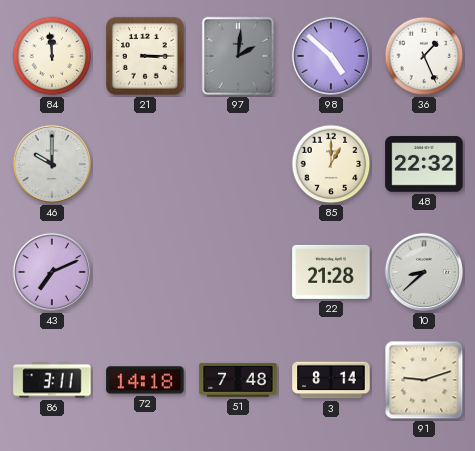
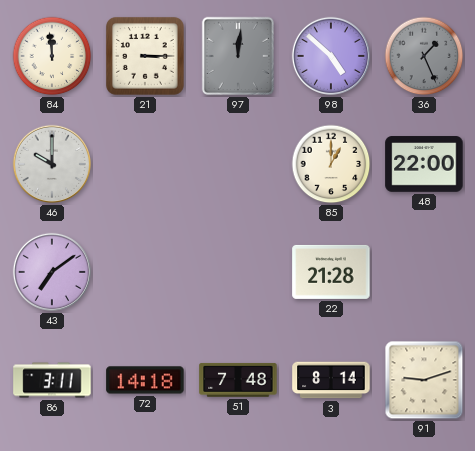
97: 2:01 -> 12:01
36 dial: white -> grey
48: 22:32 -> 22:00
43: 7:11 -> 7:09
10: 8:38 -> none
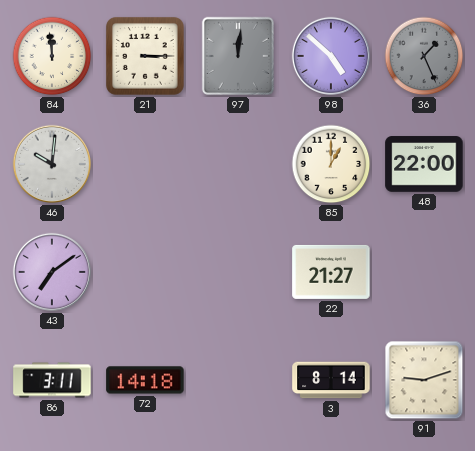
46: 10:00 -> 10:01
22: 21:28 -> 21:27
51: 7:48 -> none
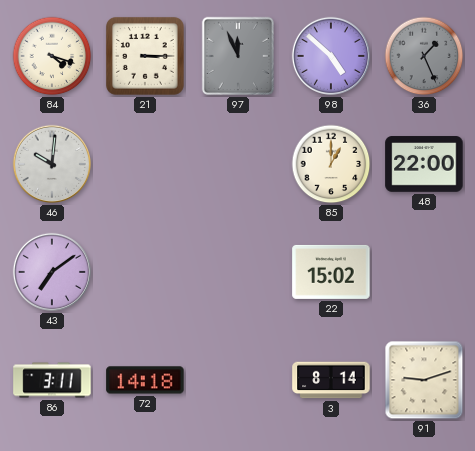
84: 11:59 -> 4:18
97: 12:01 -> 11:56
22: 21:27 -> 15:02
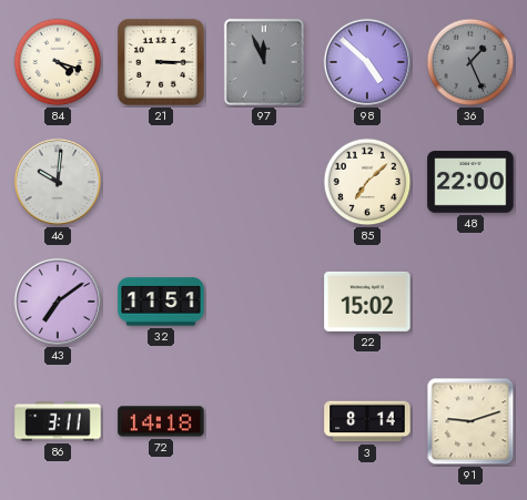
85: 1:00 -> 7:08
32: none -> 11:51
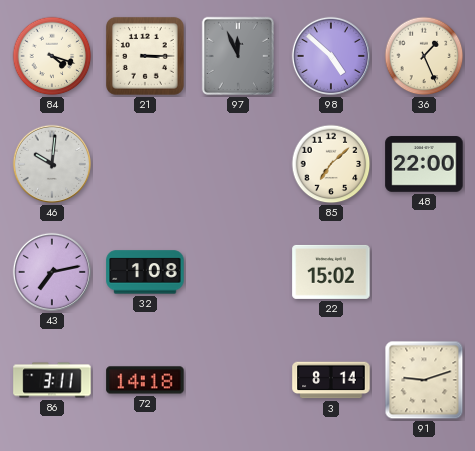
36 dial: grey -> cream
43: 7:09 -> 7:13
32: 11:51 -> 1:08
